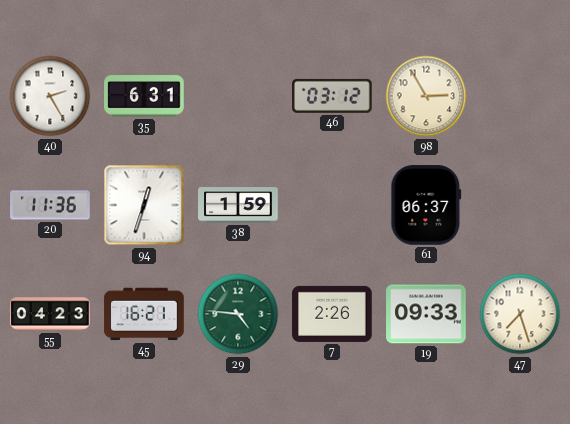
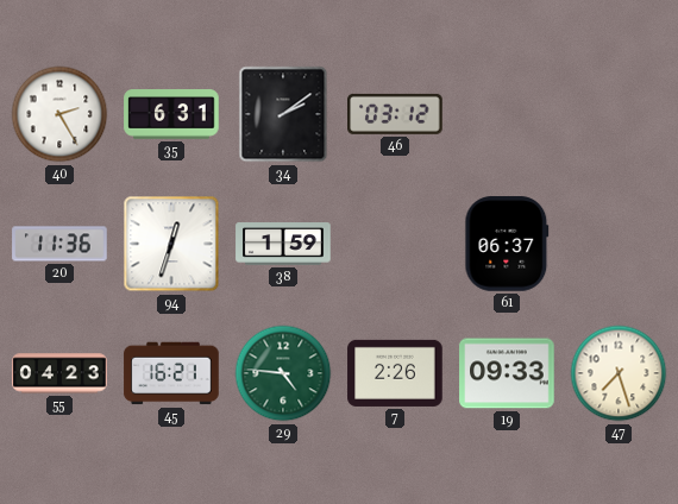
34: none -> 2:09
98: 2:55 -> none
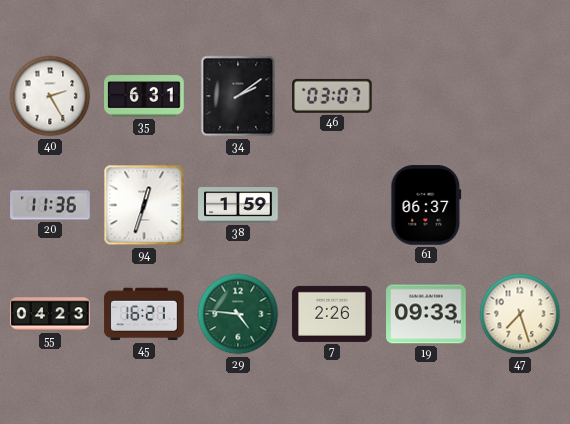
46: 03:12 -> 03:07
